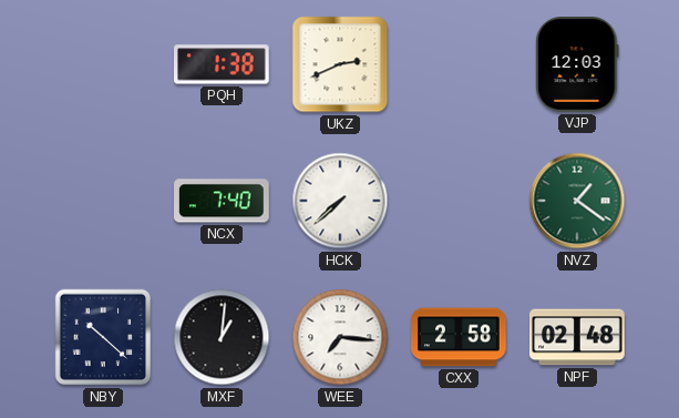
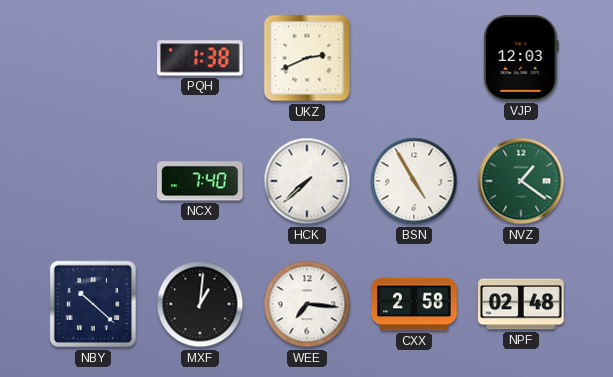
BSN: none -> 4:55
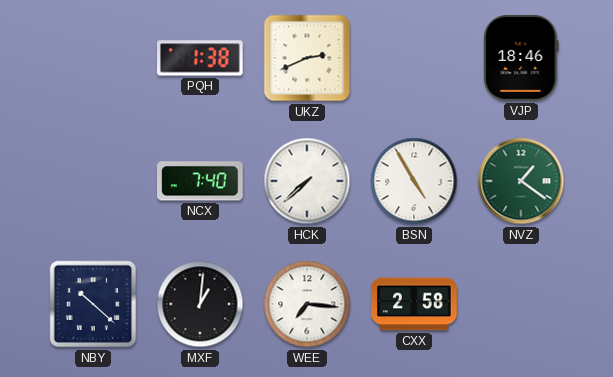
VJP: 12:03 -> 18:46
NPF: 02:48 -> none
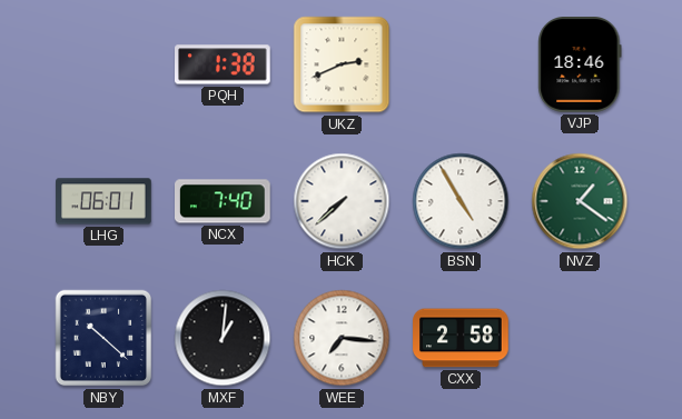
LHG: none -> 06:01
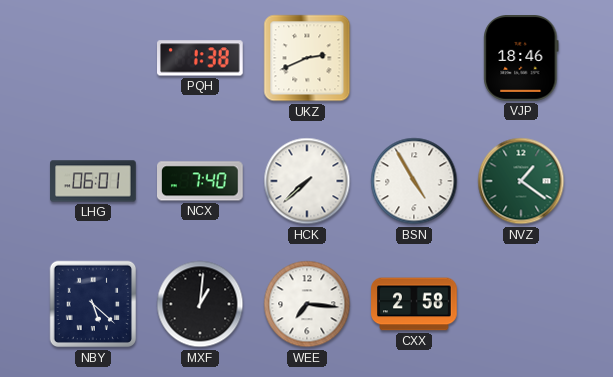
NBY: 10:22 -> 5:22
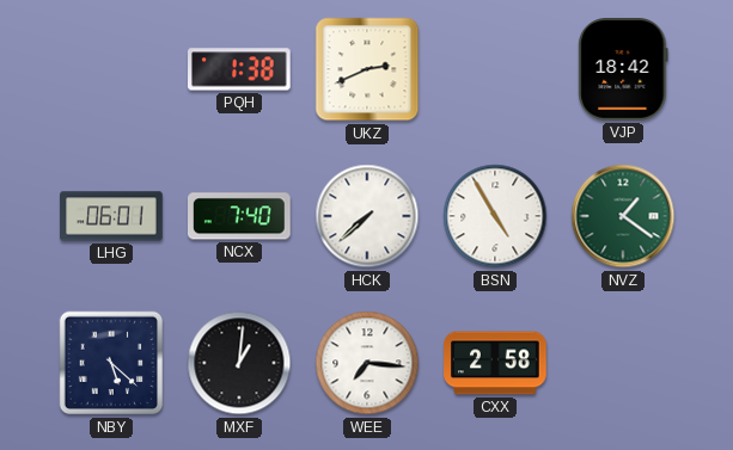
VJP: 18:46 -> 18:42
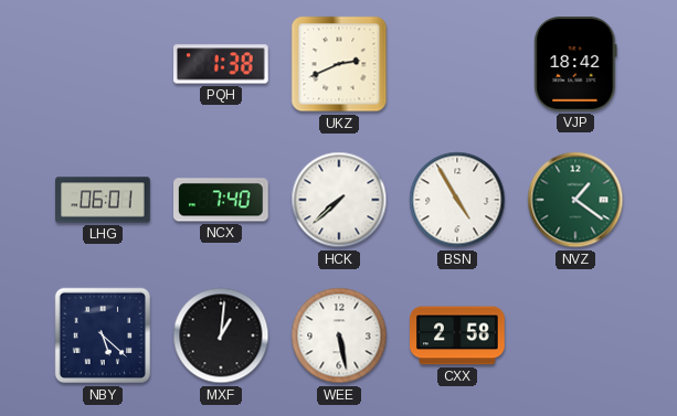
WEE: 7:16 -> 5:28
